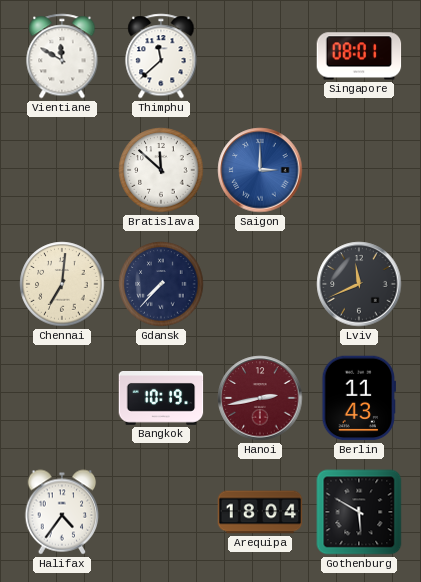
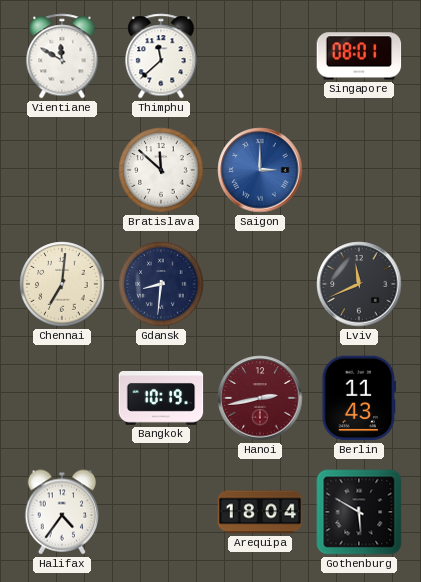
Gdansk: 7:37 -> 8:31
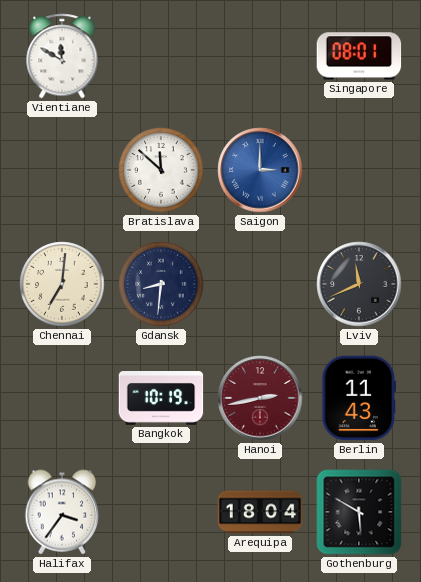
Thimphu: 11:38 -> none
Halifax: 4:36 -> 3:36
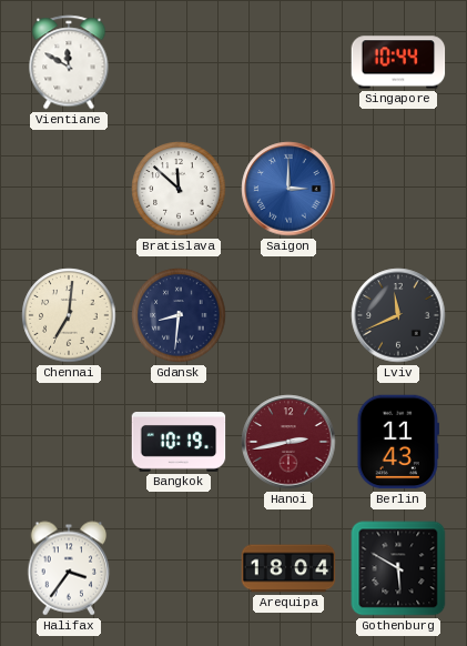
Singapore: 08:01 -> 10:44
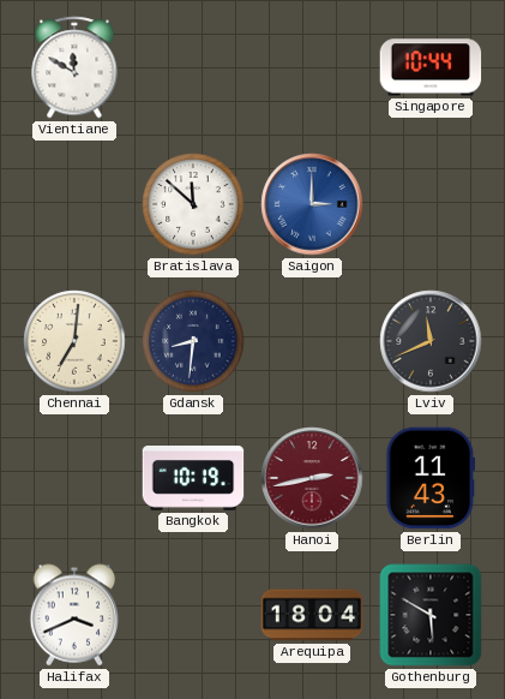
Halifax: 3:36 -> 3:41
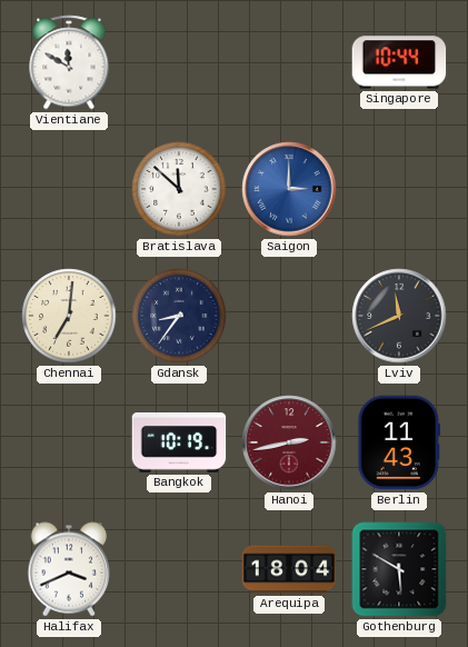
Gdansk: 8:31 -> 8:36
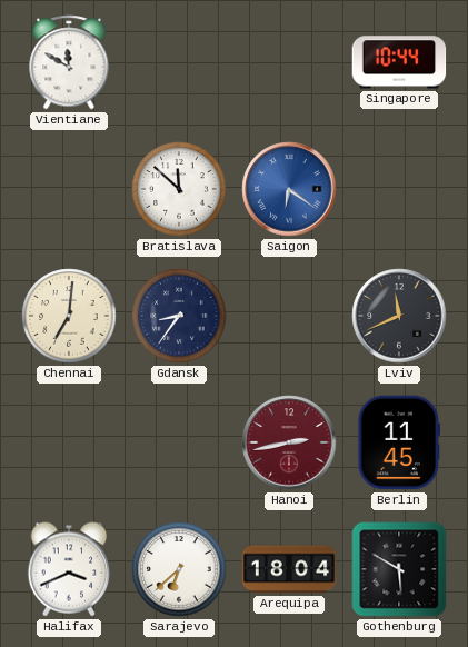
Saigon: 3:00 -> 6:21
Bangkok: 10:19 -> none
Berlin: 11:43 -> 11:45
Sarajevo: none -> 6:38
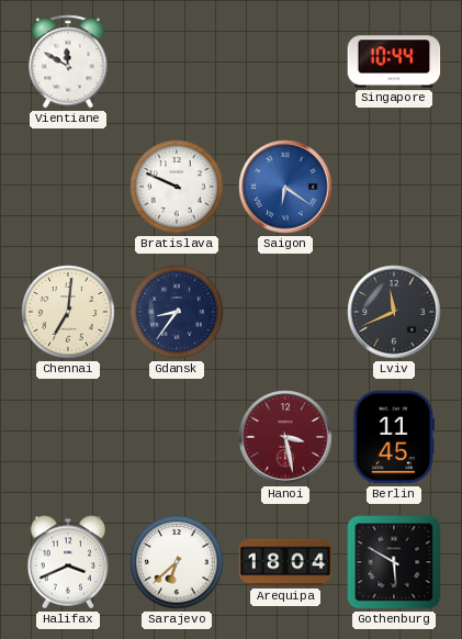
Bratislava: 11:52 -> 9:49
Hanoi: 2:43 -> 3:28
